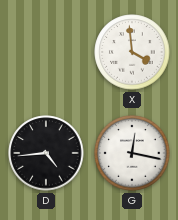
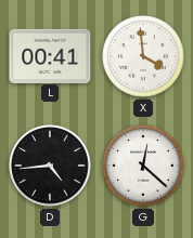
L: none -> 00:41
G: 12:17 -> 12:22
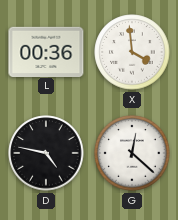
L: 00:41 -> 00:36
D: 4:44 -> 4:47
